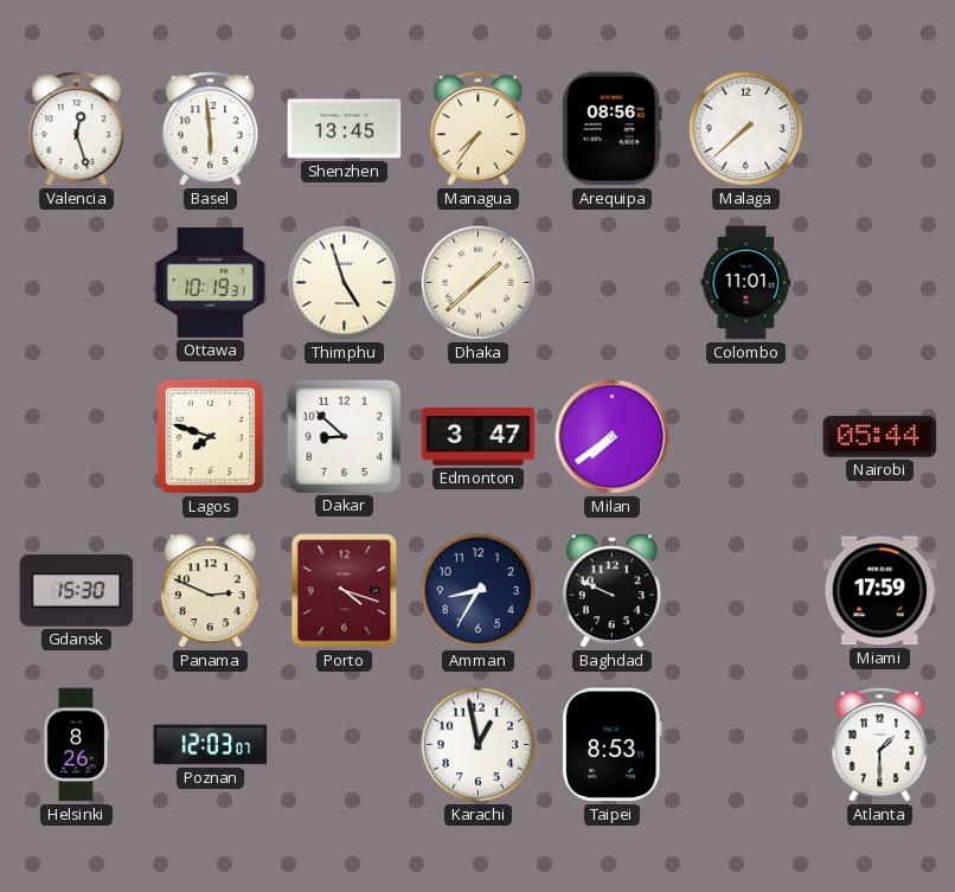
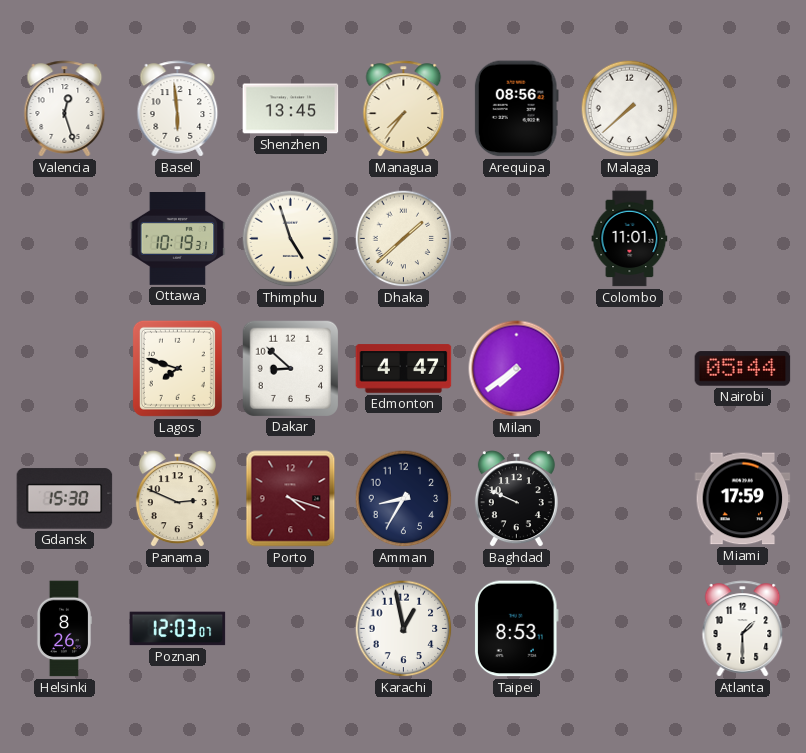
Edmonton: 3:47 -> 4:47
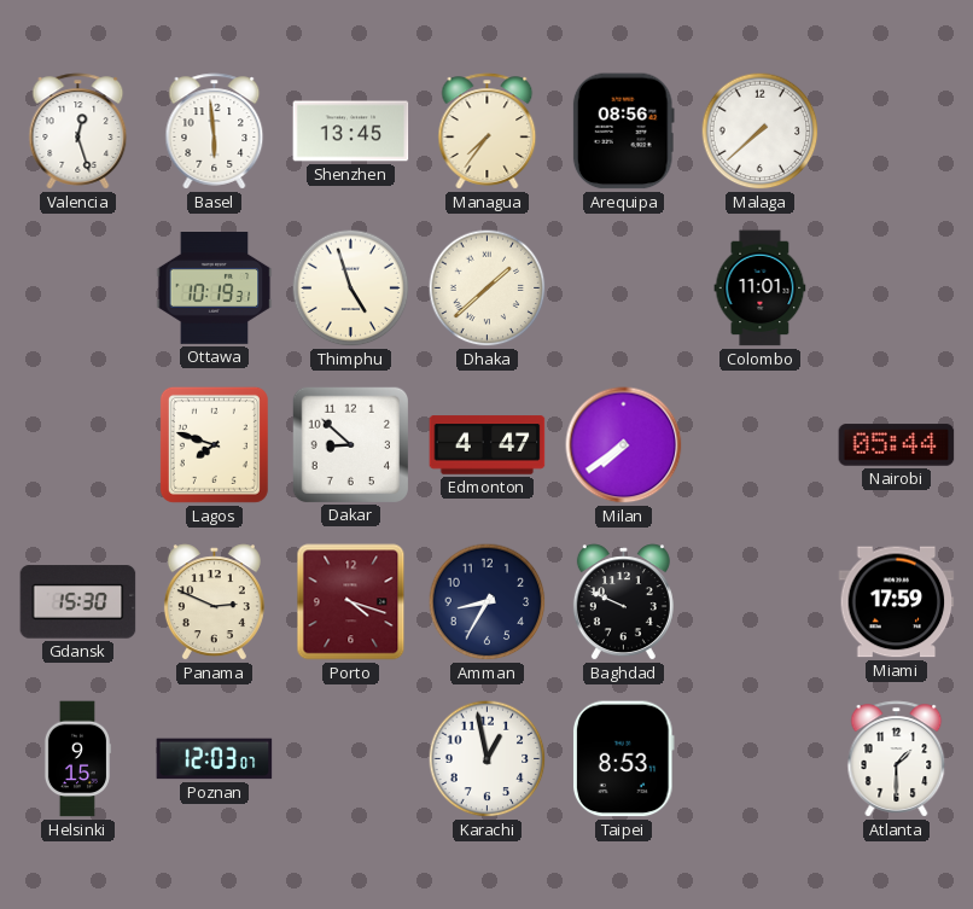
Helsinki: 8:26 -> 9:15
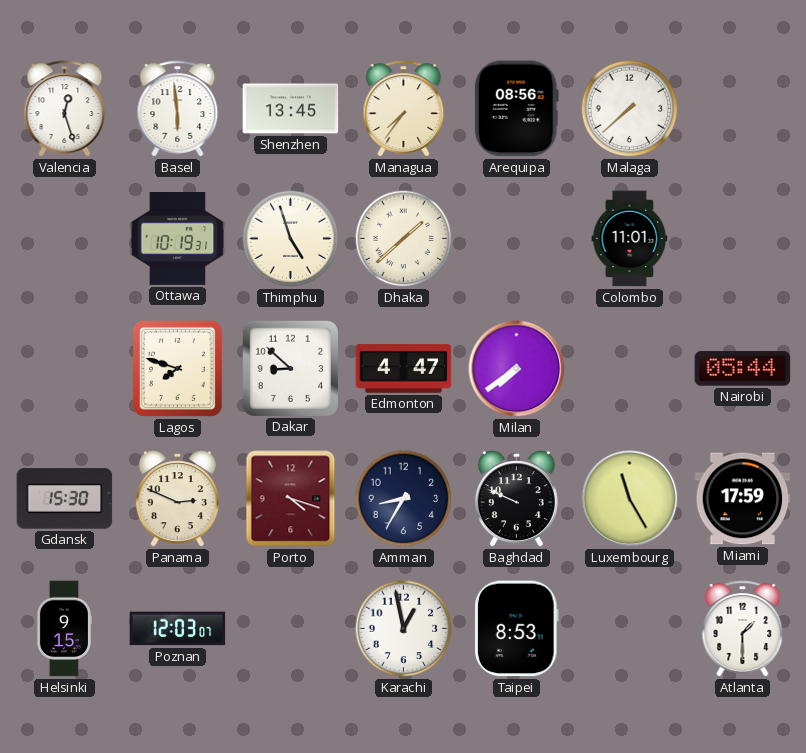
Luxembourg: none -> 11:25
